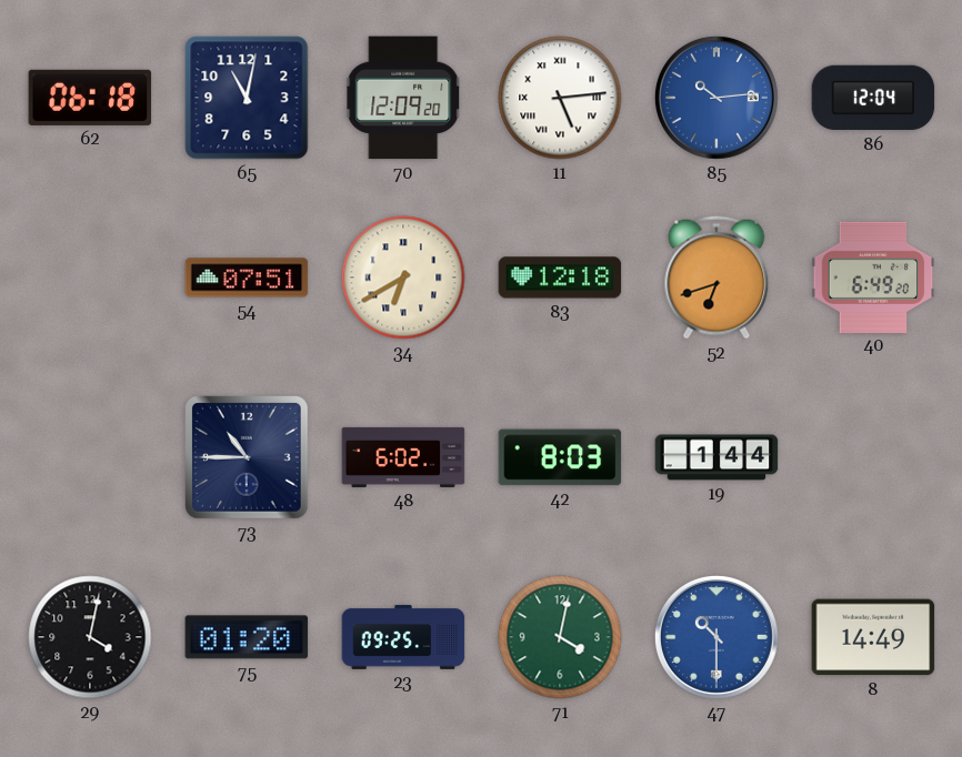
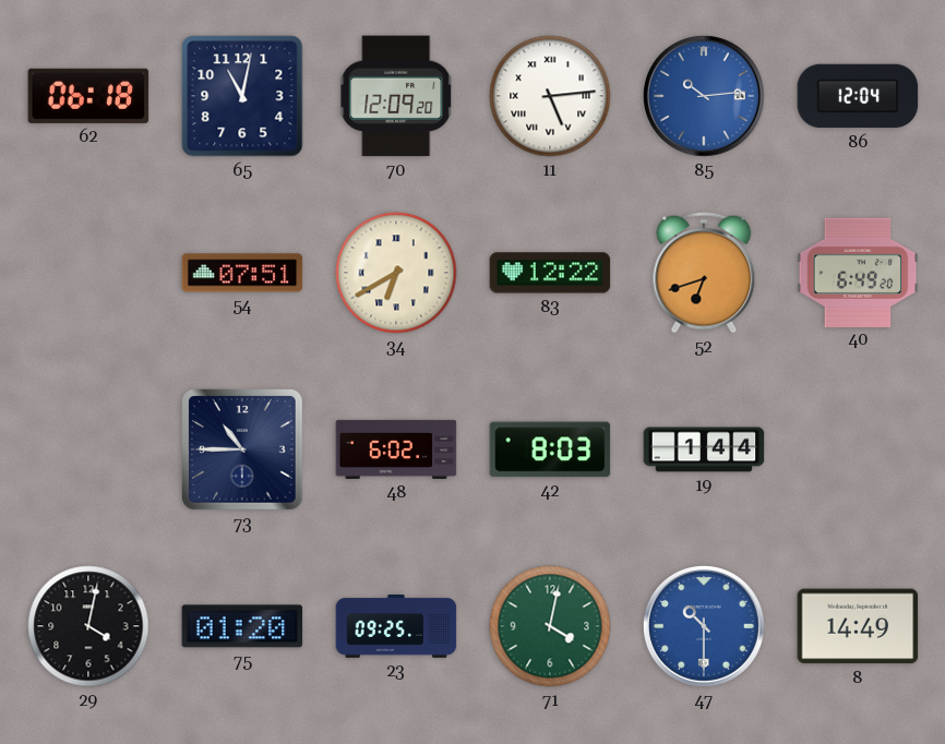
83: 12:18 -> 12:22
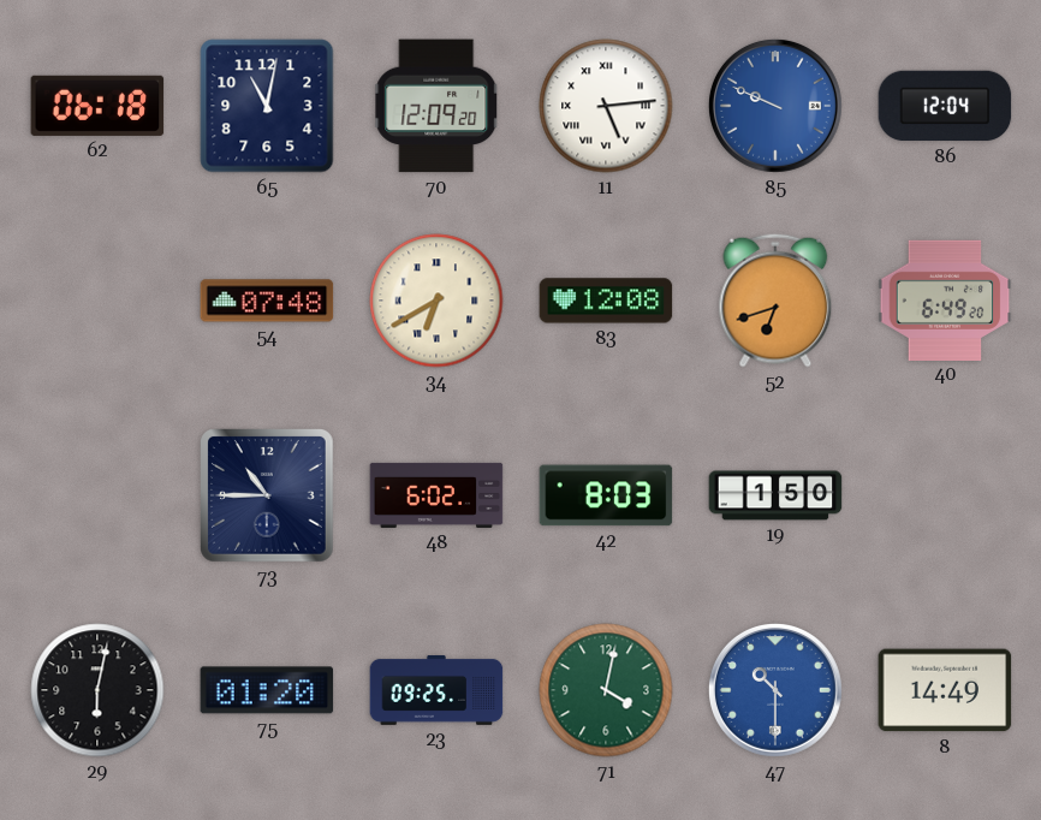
85: 10:14 -> 9:49
54: 07:51 -> 07:48
83: 12:22 -> 12:08
19: 1:44 -> 1:50
29: 4:02 -> 6:02
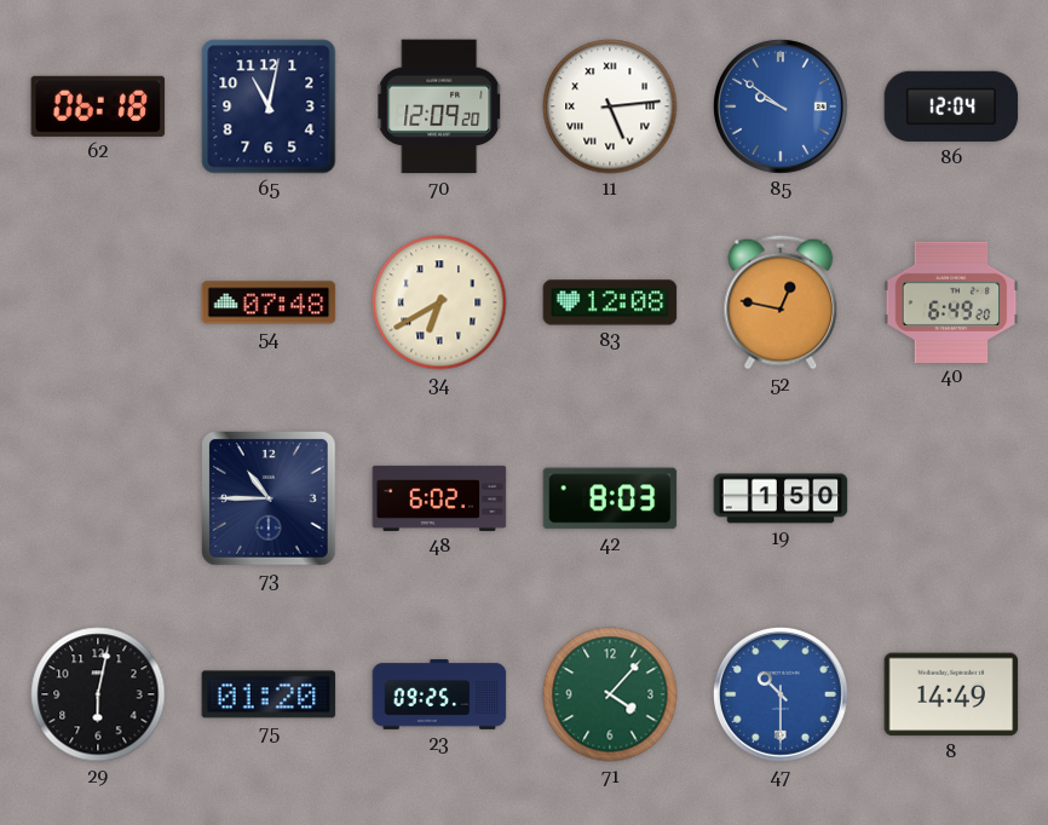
85: 9:49 -> 9:51
52: 6:42 -> 12:47
71: 4:02 -> 4:07
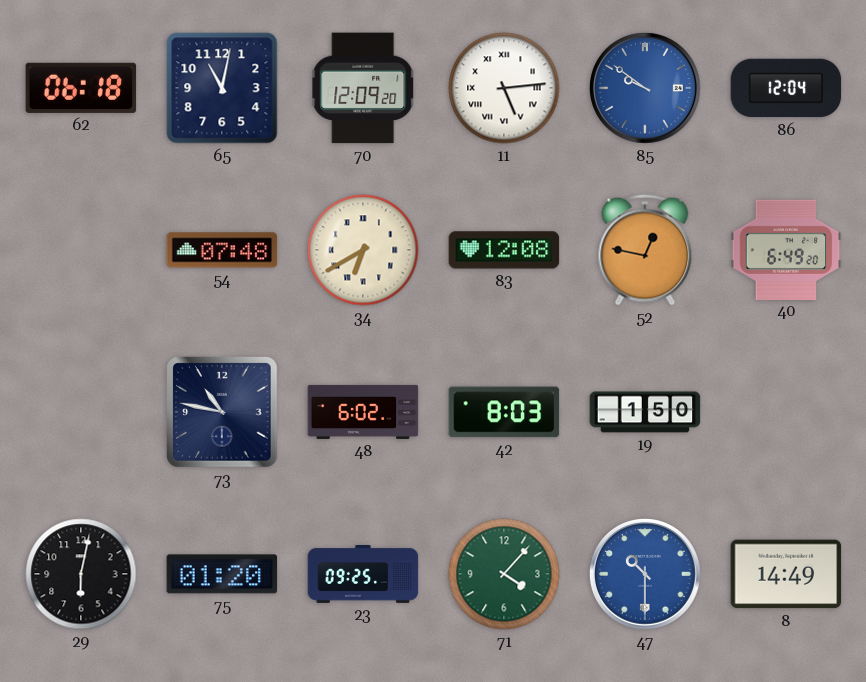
73: 10:45 -> 10:47
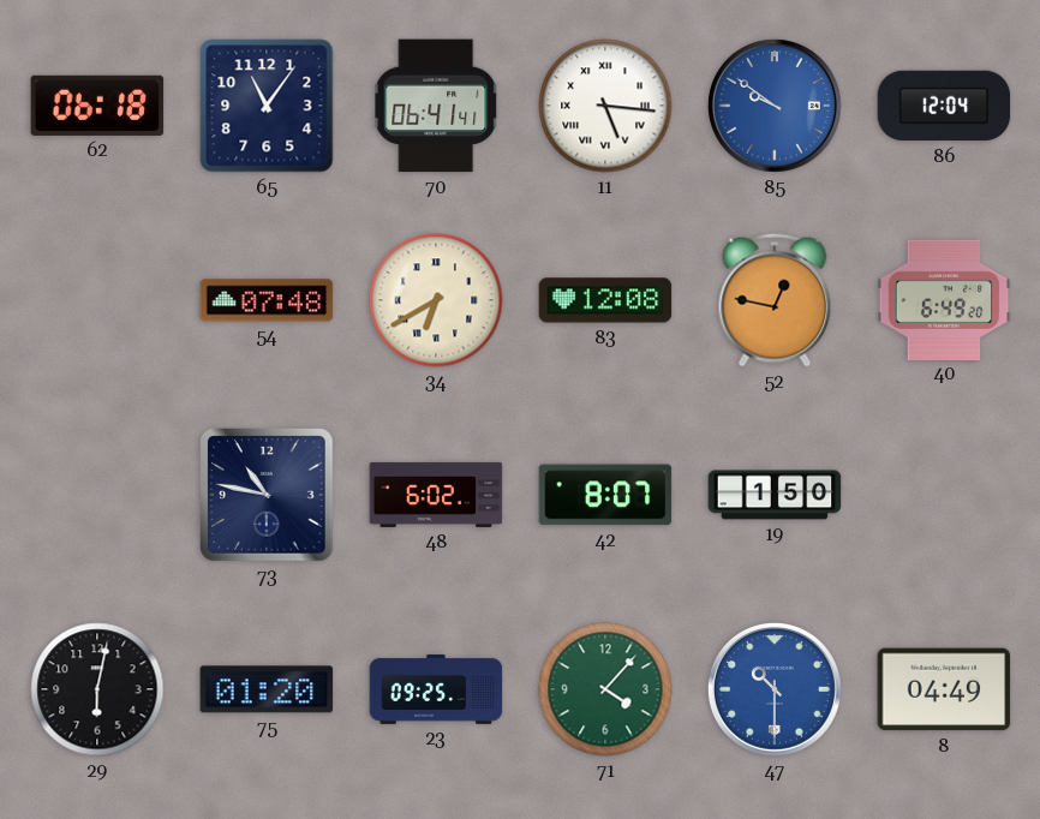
65: 11:02 -> 11:06
70: 12:09 -> 06:41
11: 5:14 -> 5:16
42: 8:03 -> 8:07
8: 14:49 -> 04:49
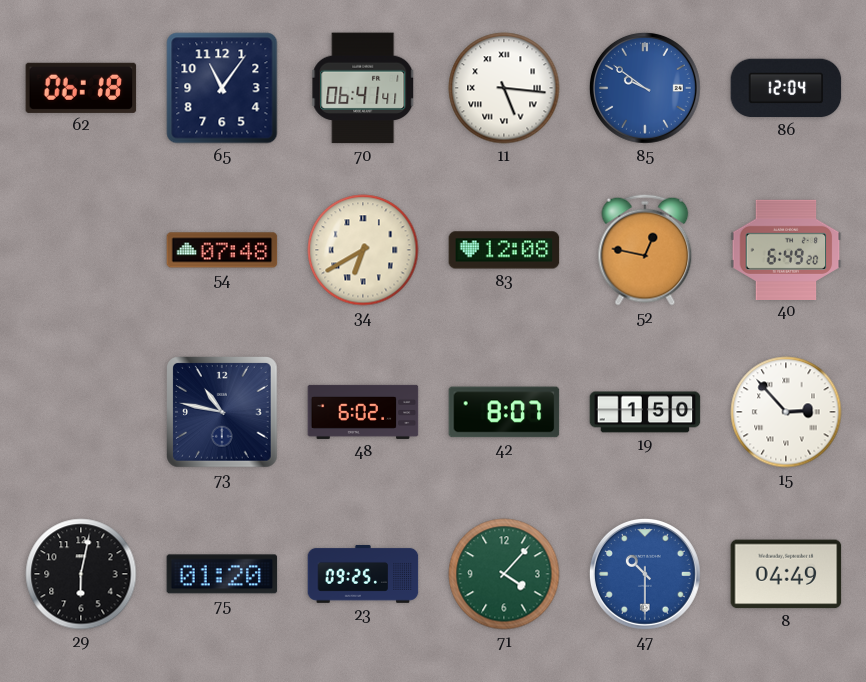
15: none -> 2:53
